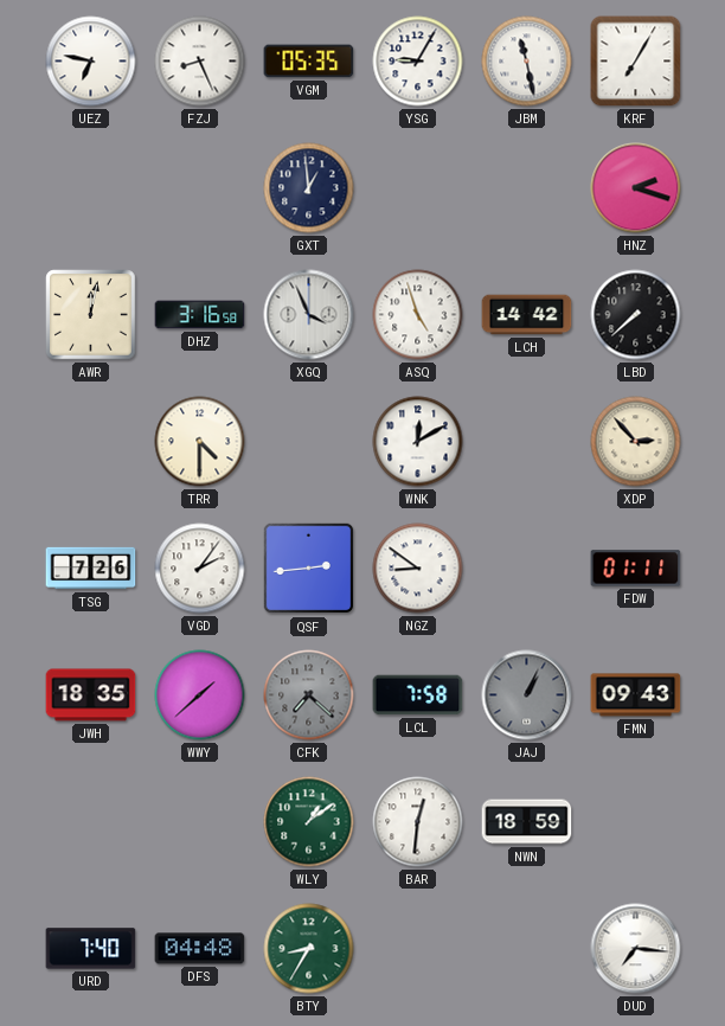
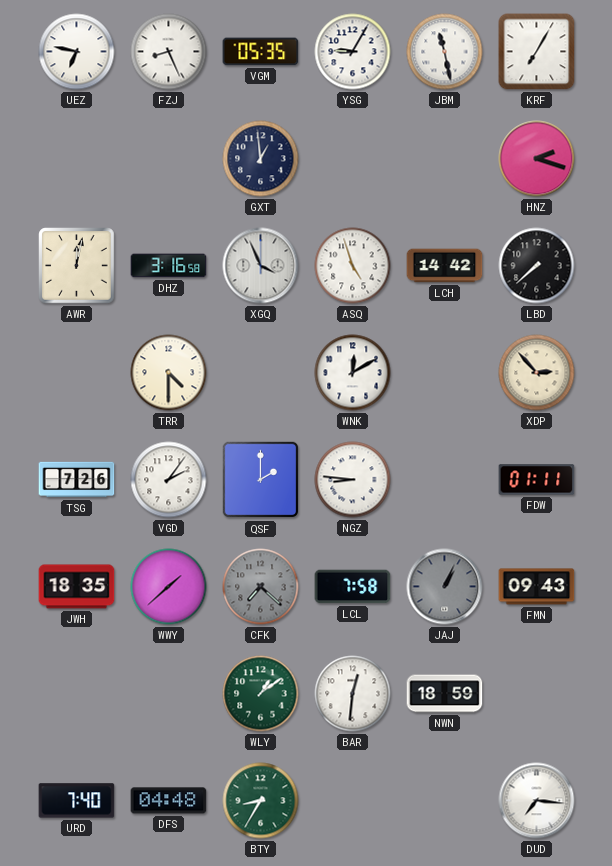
QSF: 2:44 -> 2:00
NGZ: 8:51 -> 8:46
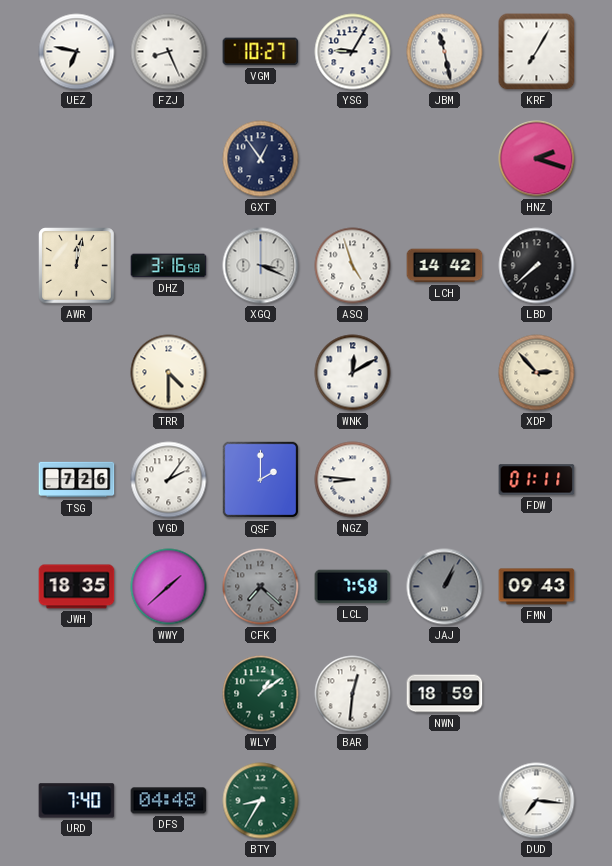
VGM: 05:35 -> 10:27
GXT: 12:59 -> 12:54
XGQ: 3:56 -> 3:19
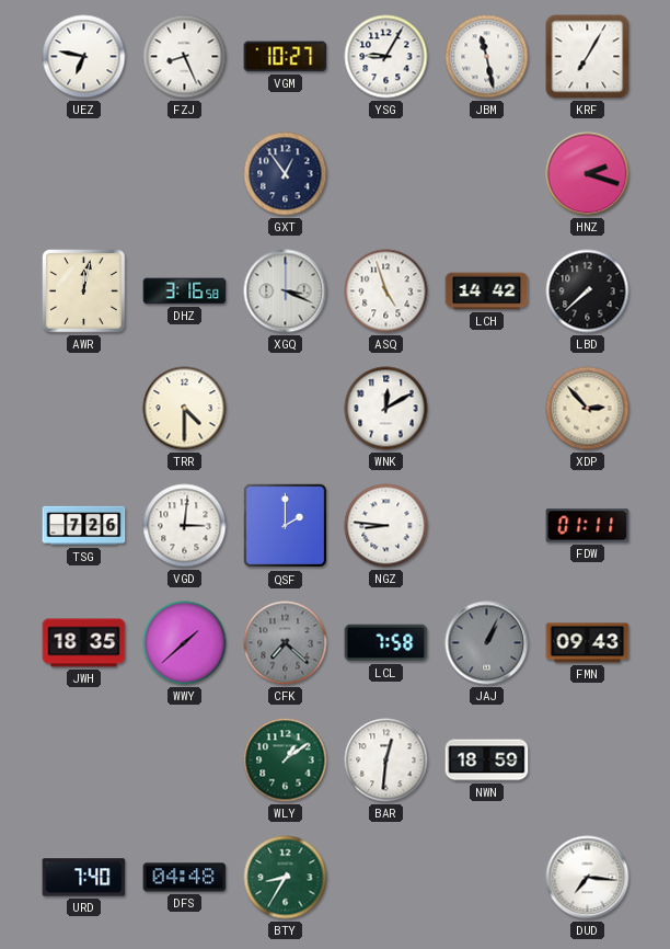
VGD: 2:06 -> 3:01
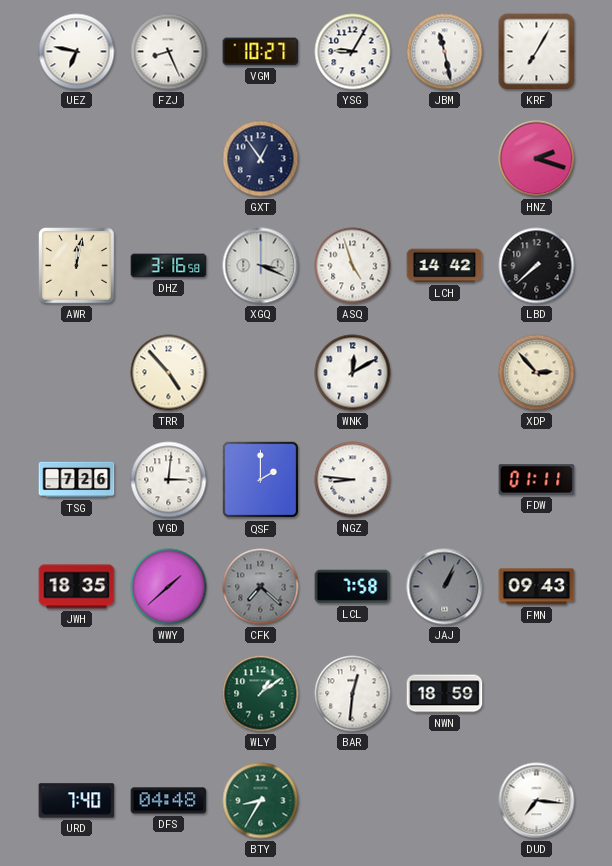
TRR: 4:30 -> 4:53
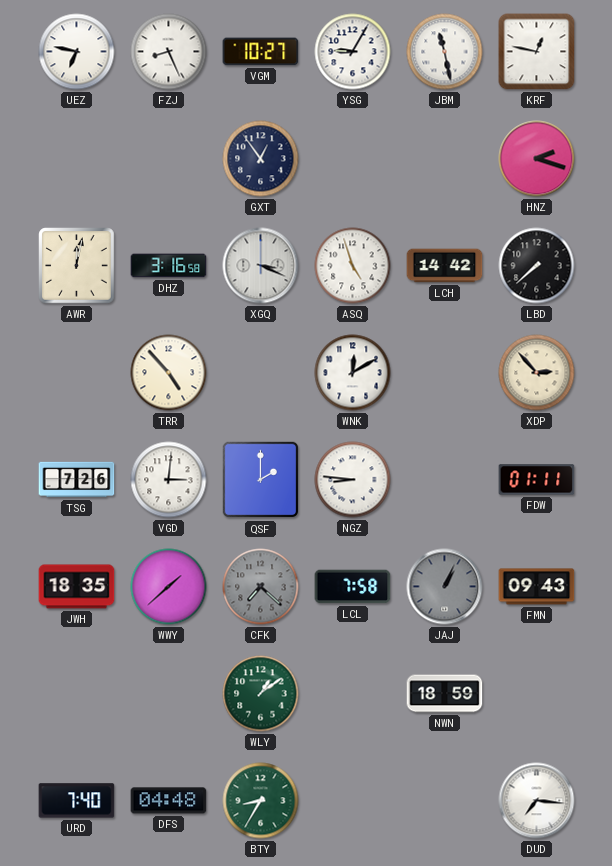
KRF: 7:05 -> 12:47
BAR: 12:31 -> none
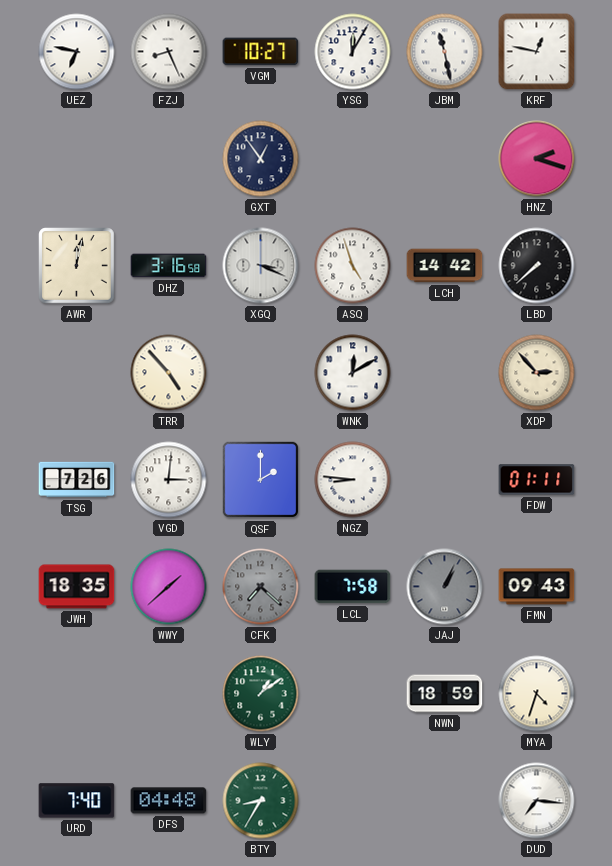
YSG: 9:05 -> 12:05
MYA: none -> 4:33
